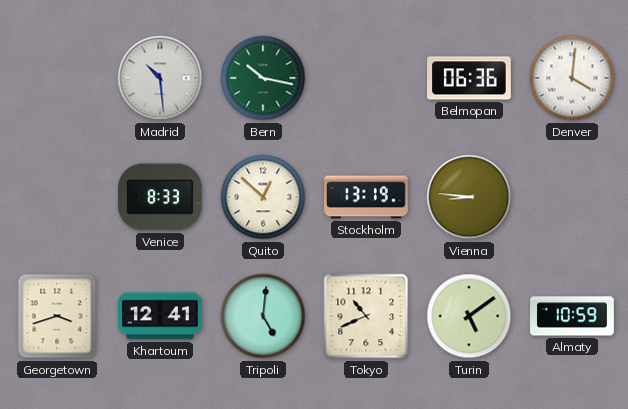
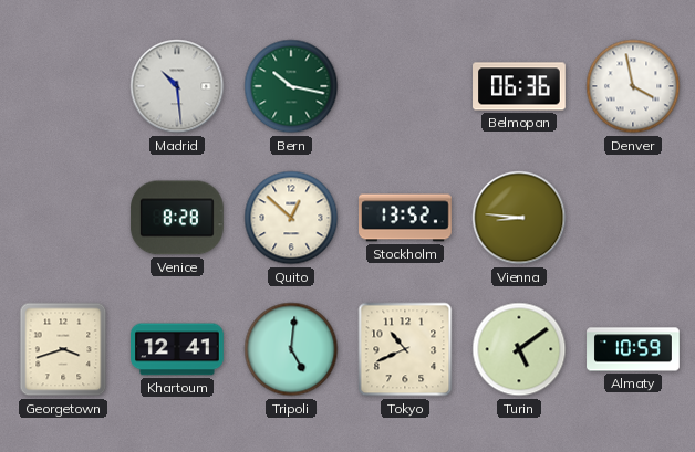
Denver: 4:01 -> 3:58
Venice: 8:33 -> 8:28
Stockholm: 13:19 -> 13:52
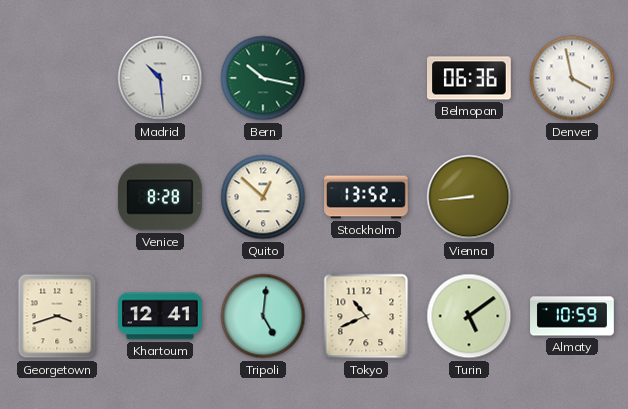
Vienna: 8:46 -> 8:44
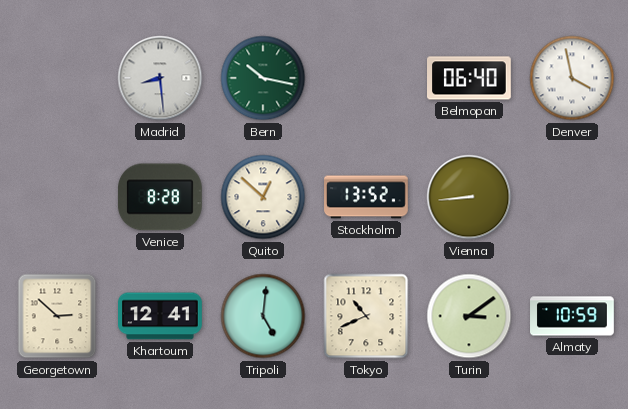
Madrid: 10:29 -> 8:29
Belmopan: 06:36 -> 06:40
Georgetown: 3:42 -> 2:52
Turin: 5:09 -> 3:09
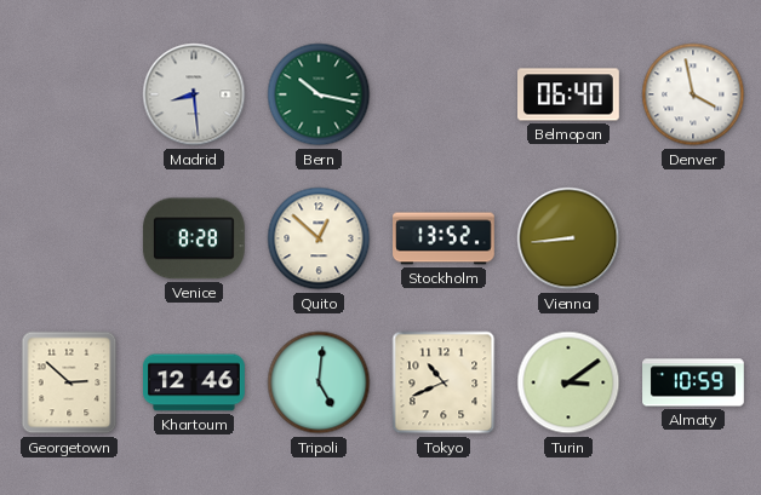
Khartoum: 12:41 -> 12:46
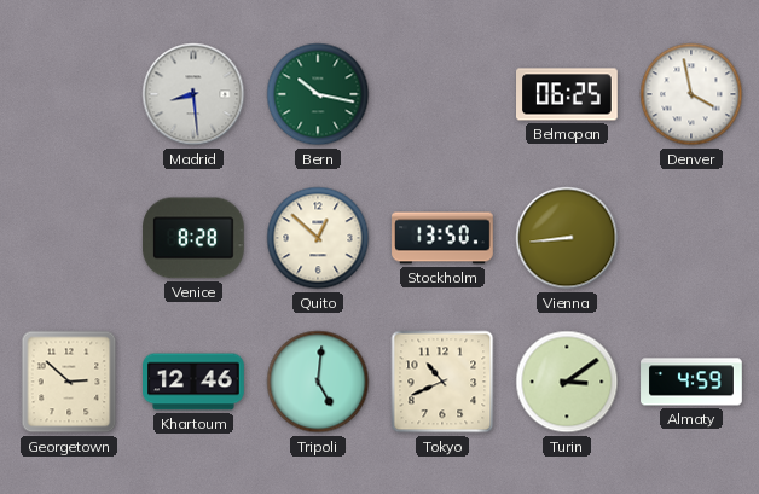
Belmopan: 06:40 -> 06:25
Stockholm: 13:52 -> 13:50
Almaty: 10:59 -> 4:59
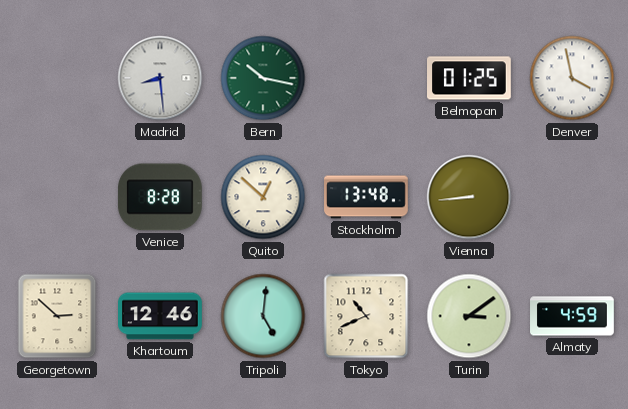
Belmopan: 06:25 -> 01:25
Stockholm: 13:50 -> 13:48
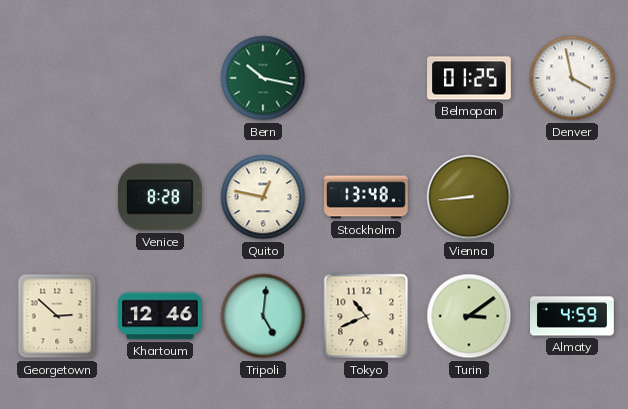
Madrid: 8:29 -> none
Quito: 12:52 -> 12:47
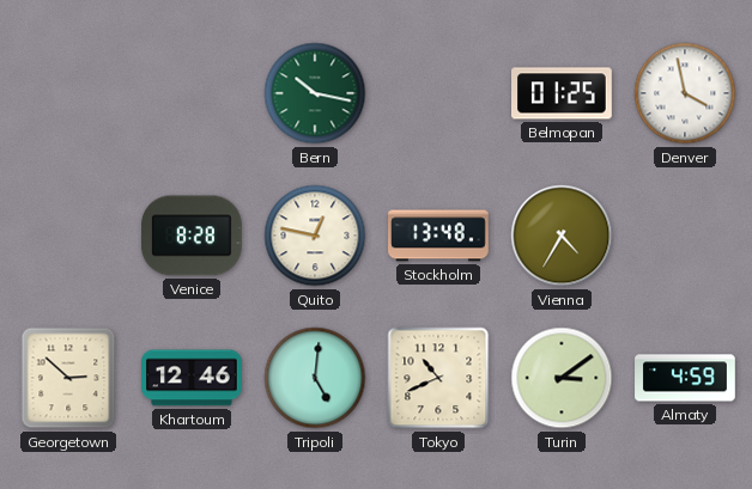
Vienna: 8:44 -> 4:35
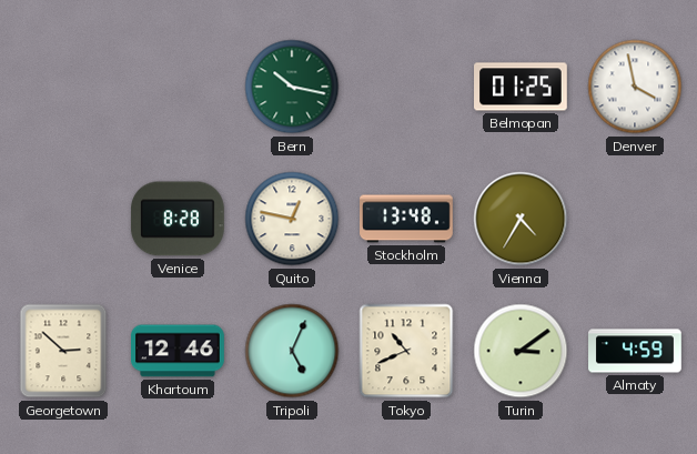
Tripoli: 5:01 -> 5:04
